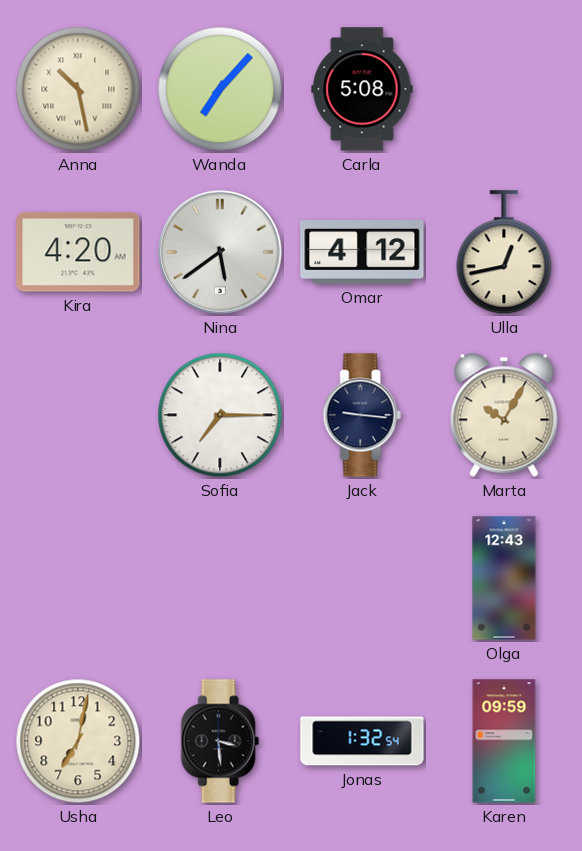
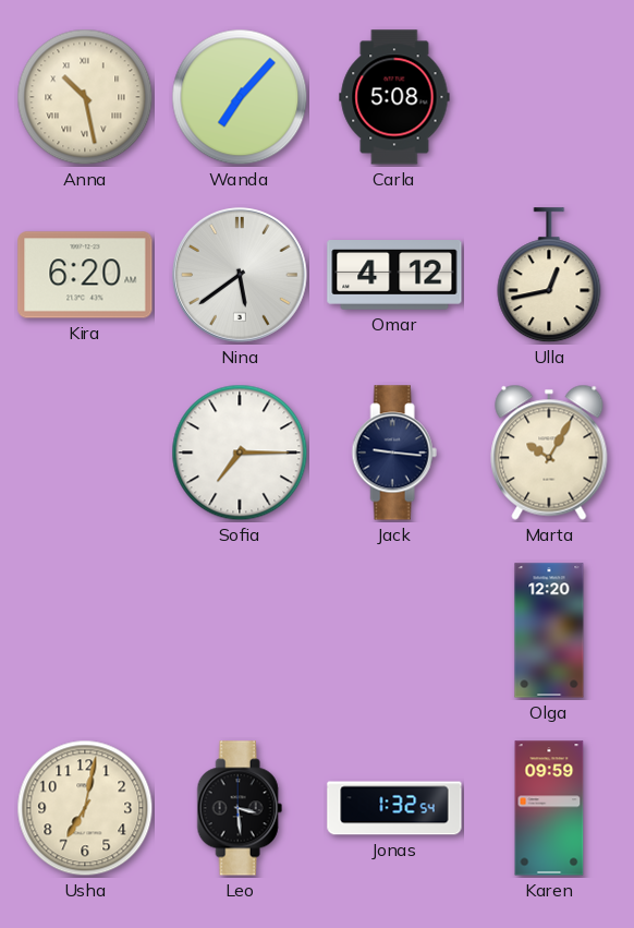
Kira: 4:20 -> 6:20
Olga: 12:43 -> 12:20
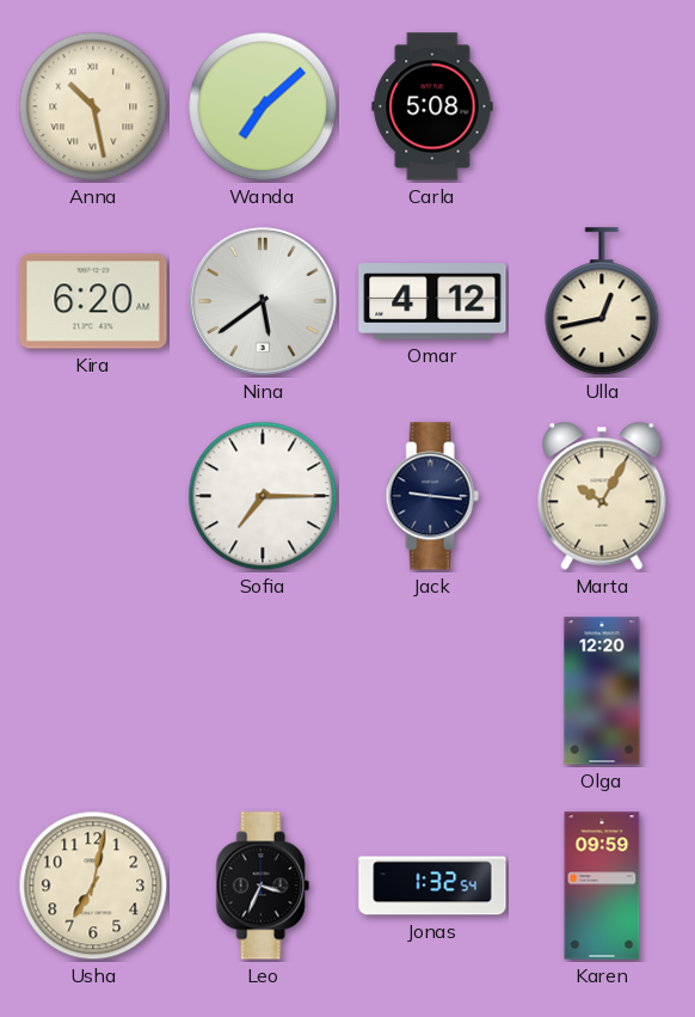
Wanda: 7:07 -> 7:08
Leo: 3:29 -> 3:34
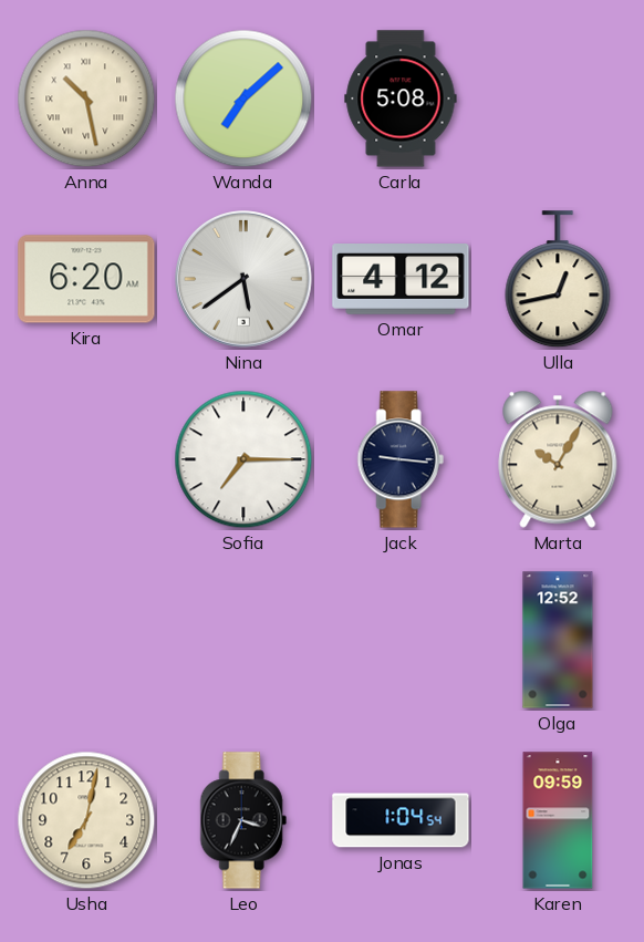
Olga: 12:20 -> 12:52
Jonas: 1:32 -> 1:04
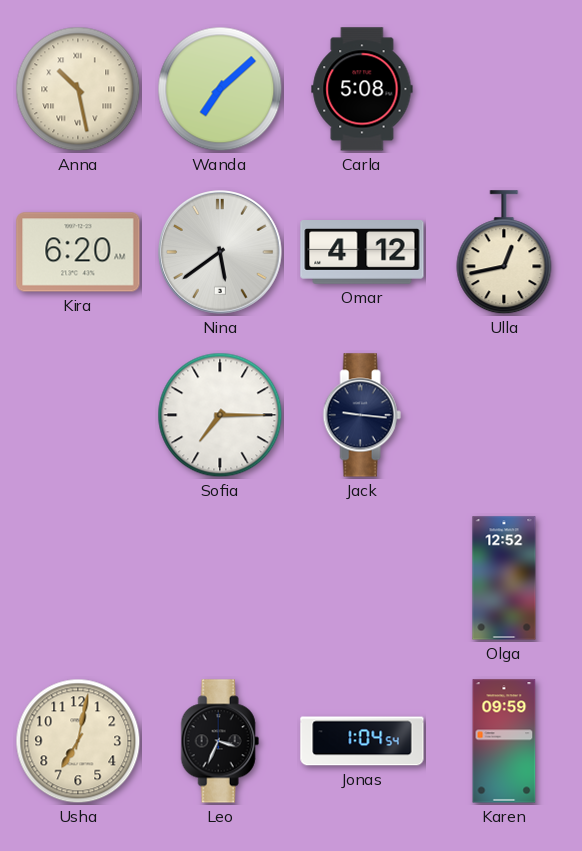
Marta: 10:05 -> none
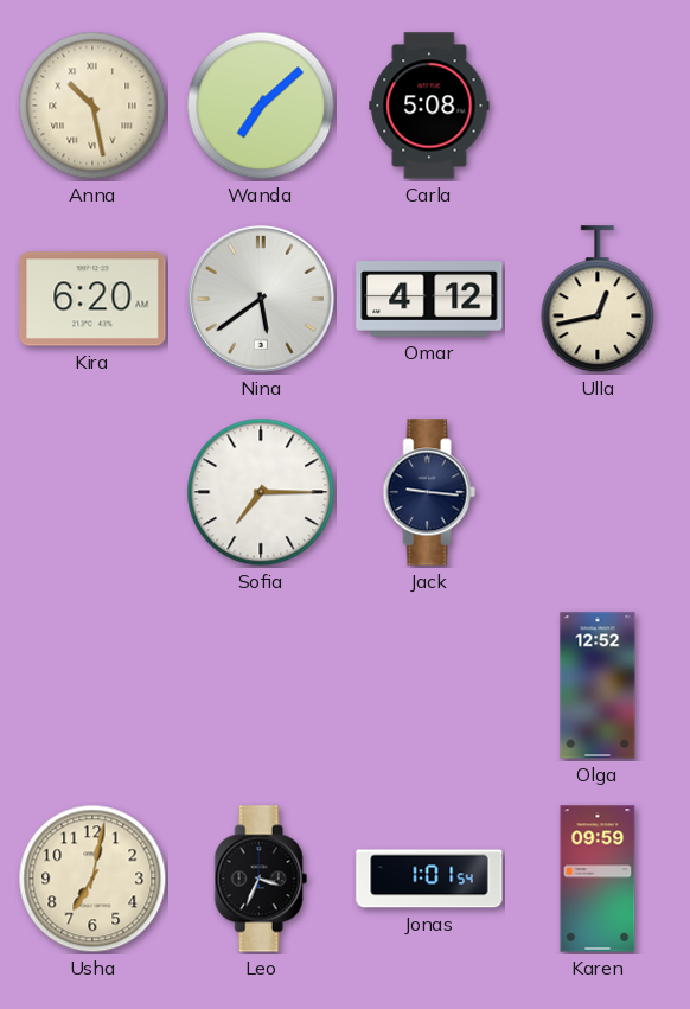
Jonas: 1:04 -> 1:01
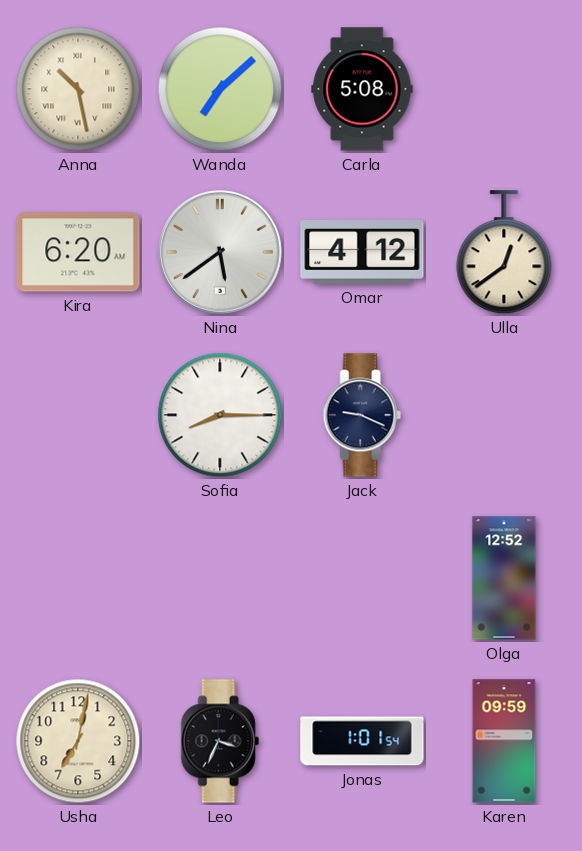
Ulla: 12:43 -> 12:39
Sofia: 7:15 -> 8:15
Jack: 9:16 -> 9:19
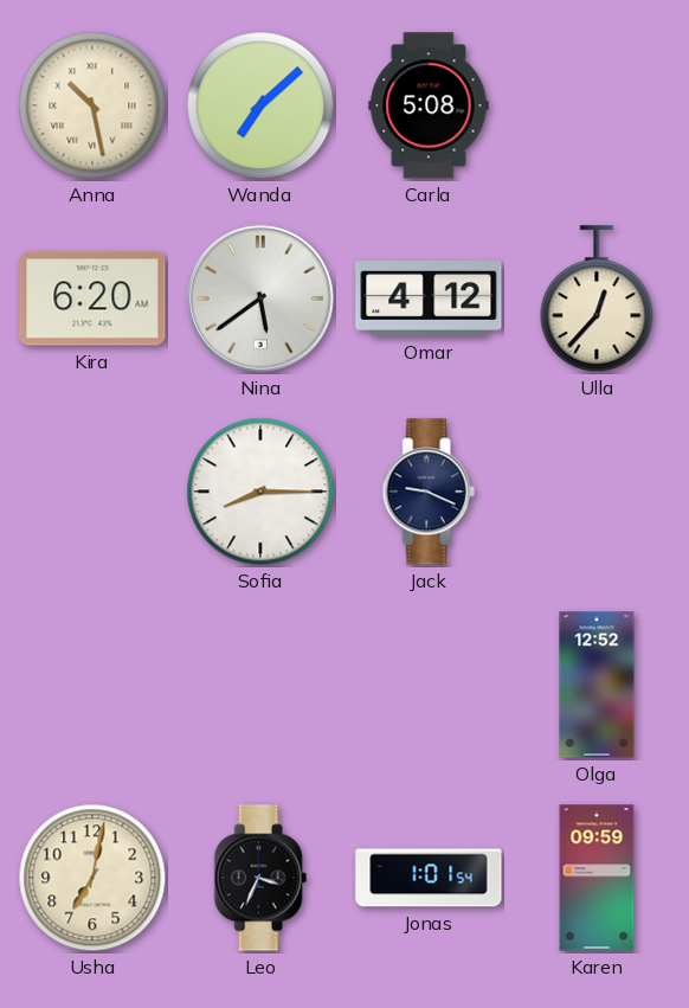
Ulla: 12:39 -> 12:37
